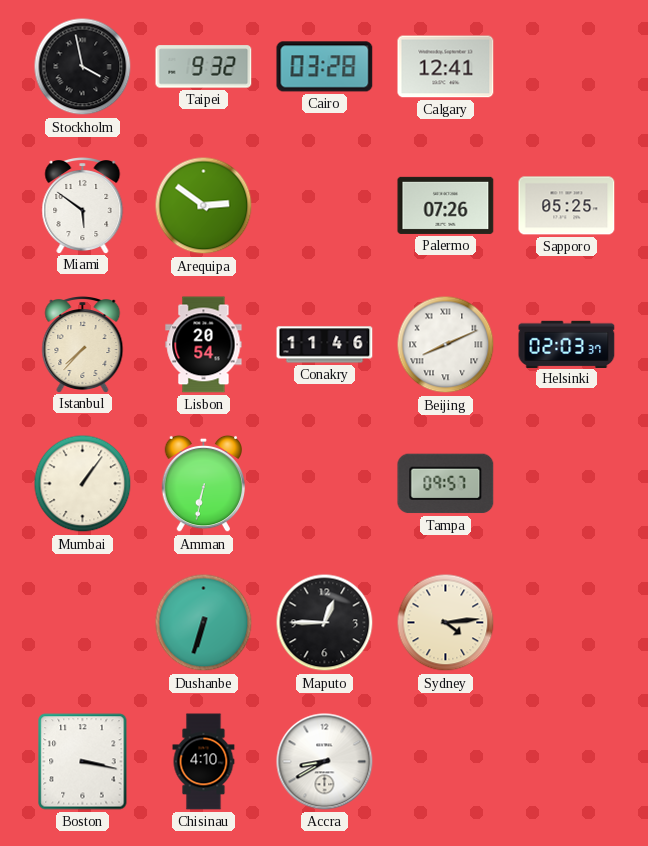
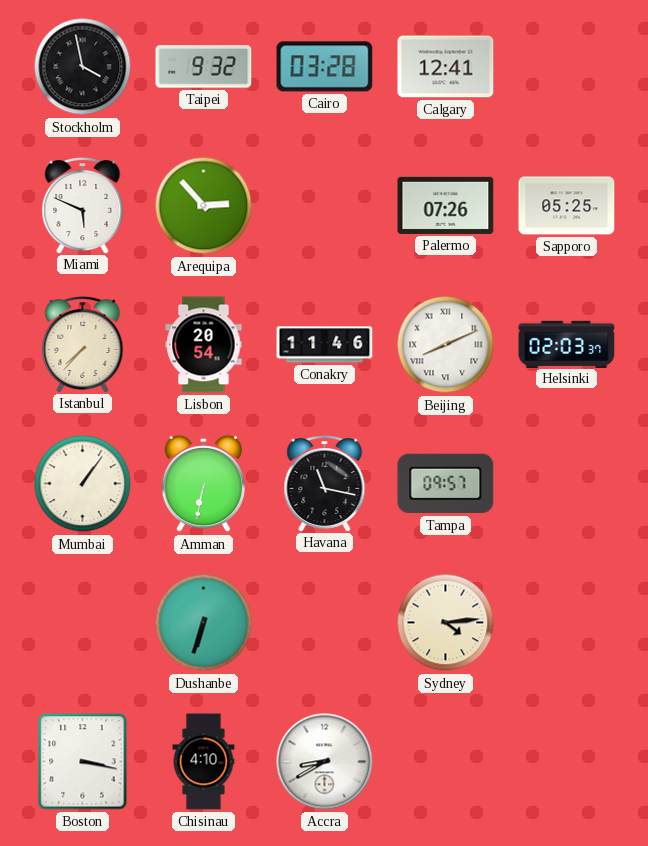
Miami: 5:51 -> 5:49
Arequipa: 2:51 -> 2:53
Havana: none -> 11:17
Maputo: 12:45 -> none
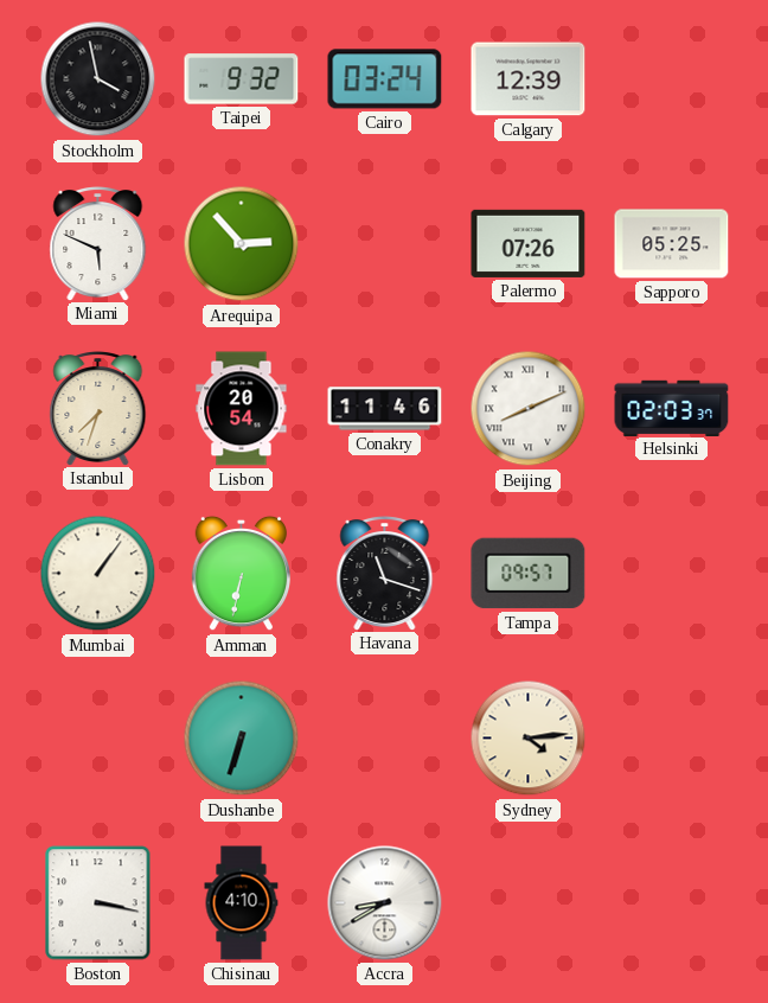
Cairo: 03:28 -> 03:24
Calgary: 12:41 -> 12:39
Istanbul: 7:37 -> 7:33
Havana: 11:17 -> 11:18
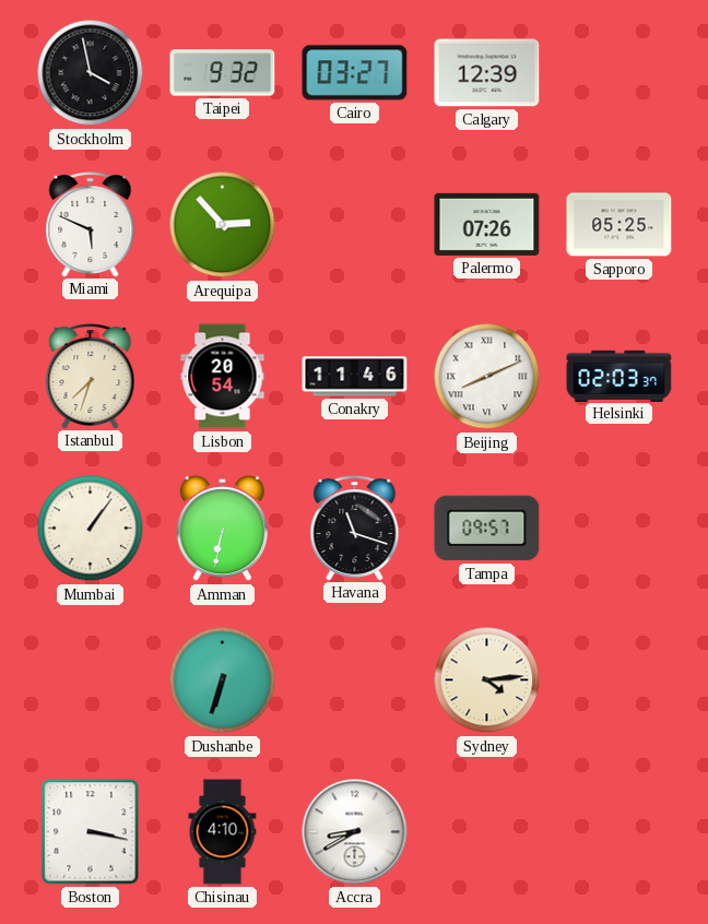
Cairo: 03:24 -> 03:27
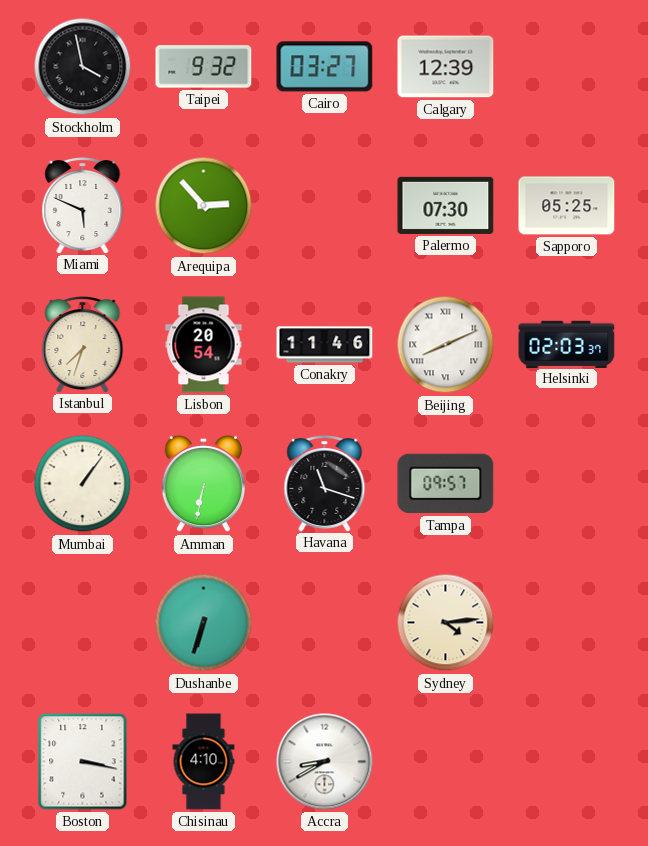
Palermo: 07:26 -> 07:30
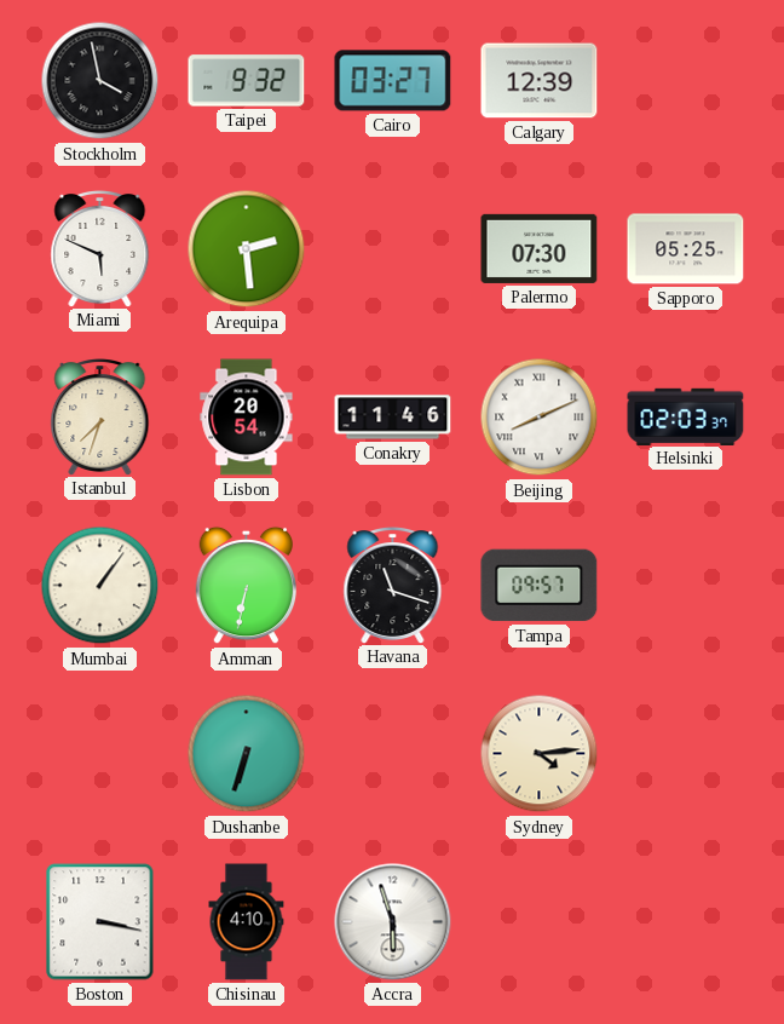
Arequipa: 2:53 -> 2:29
Accra: 8:40 -> 5:57
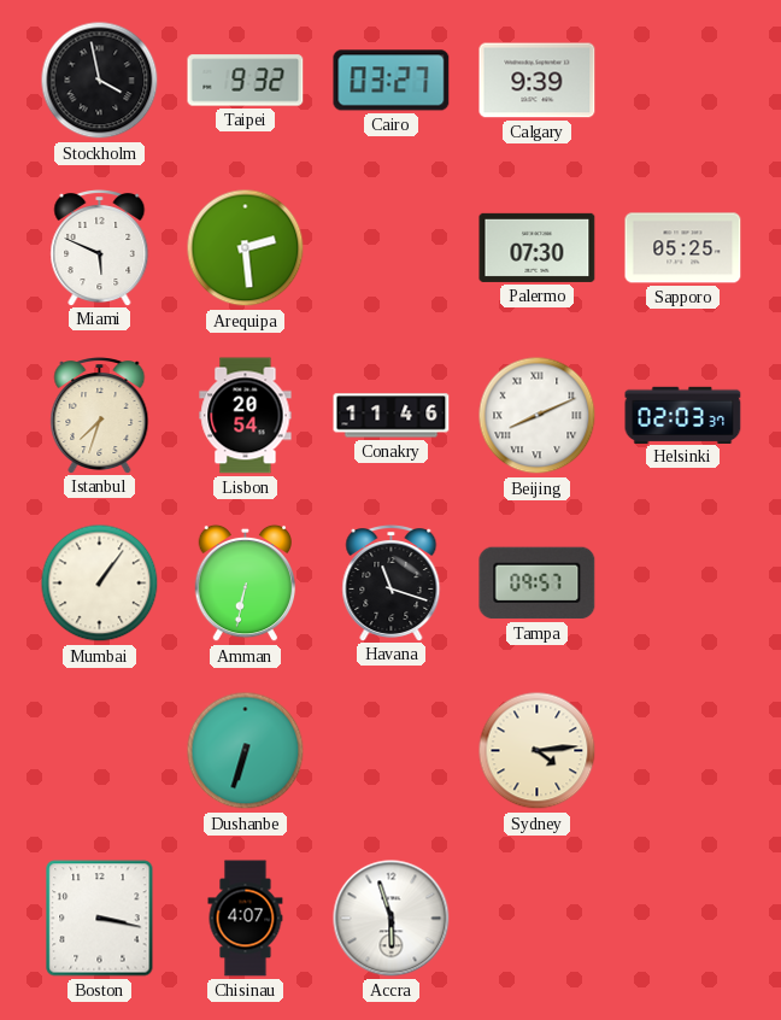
Calgary: 12:39 -> 9:39
Chisinau: 4:10 -> 4:07
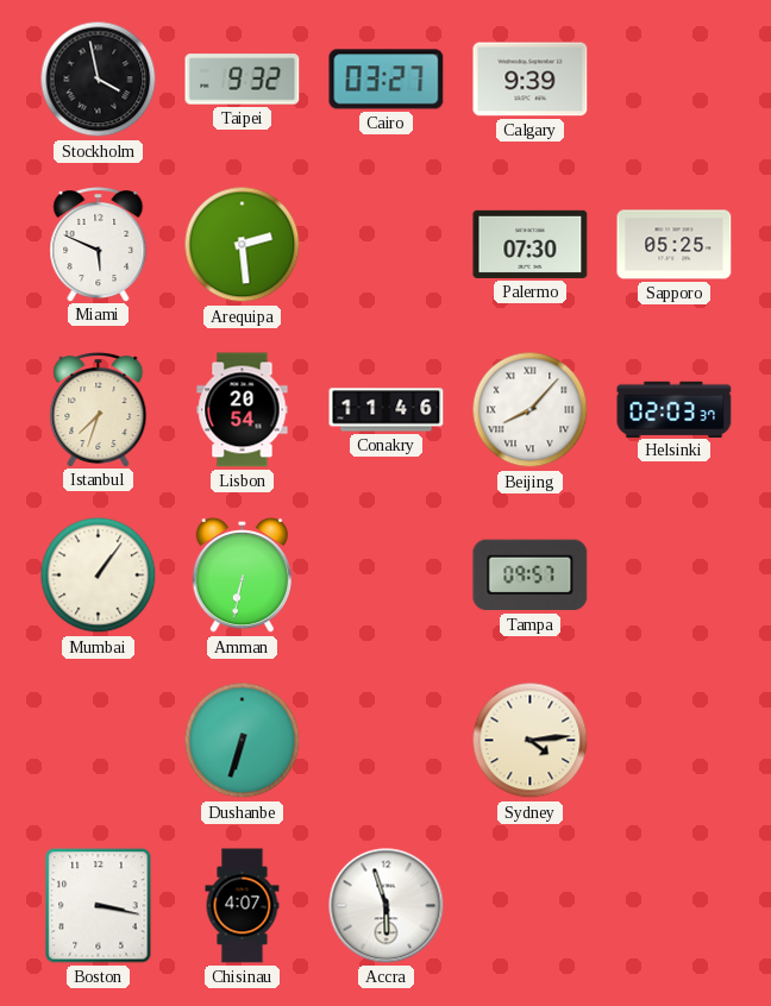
Beijing: 8:11 -> 8:07
Havana: 11:18 -> none
